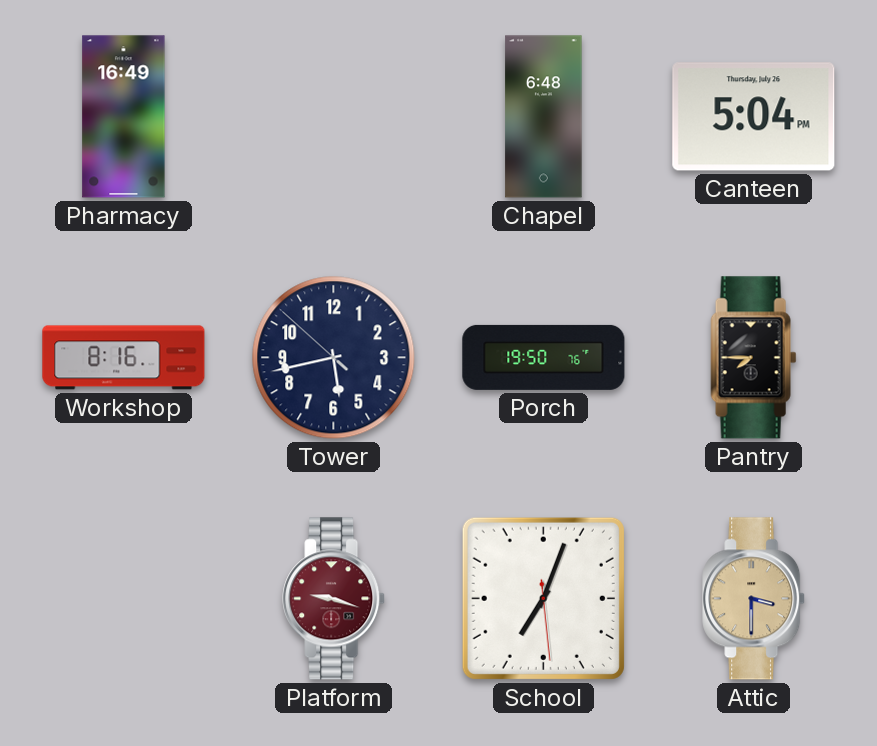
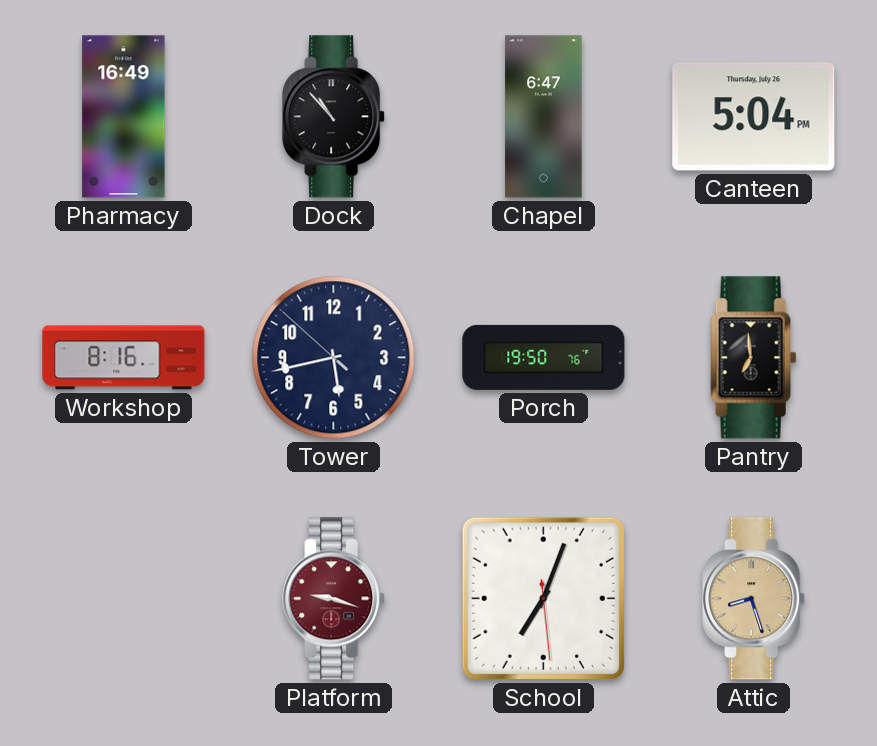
Dock: none -> 10:53
Chapel: 6:48 -> 6:47
Pantry: 7:45 -> 6:59
Attic: 3:30 -> 8:27
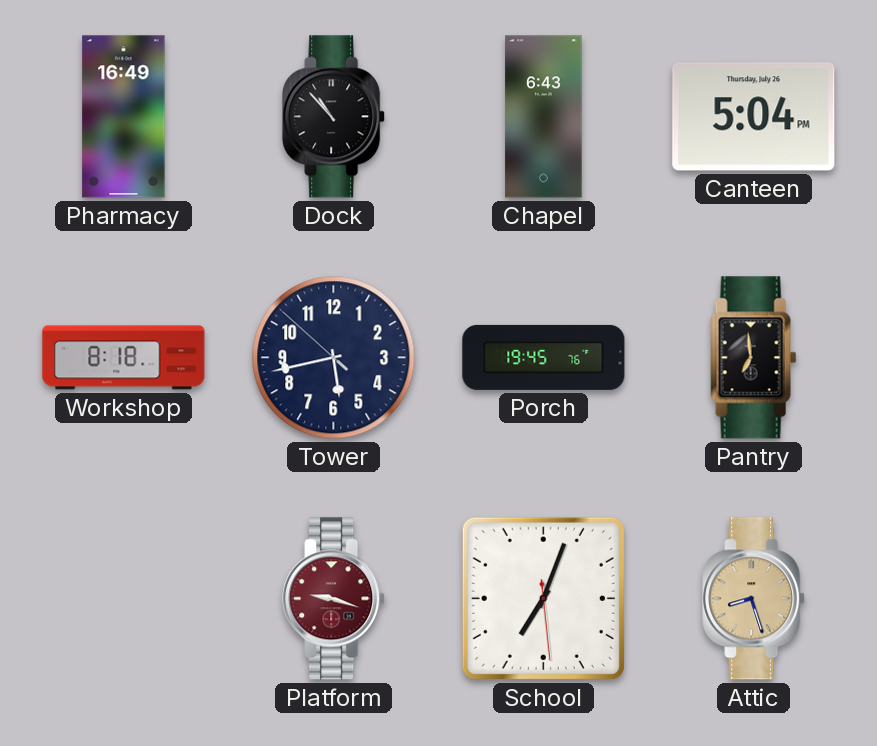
Chapel: 6:47 -> 6:43
Workshop: 8:16 -> 8:18
Porch: 19:50 -> 19:45
